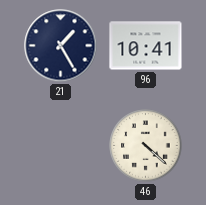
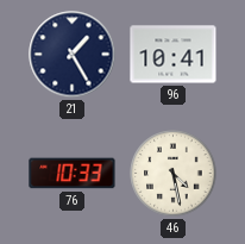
76: none -> 10:33
46: 4:22 -> 4:28
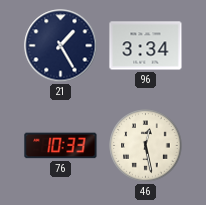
96: 10:41 -> 3:34
46: 4:28 -> 12:28
